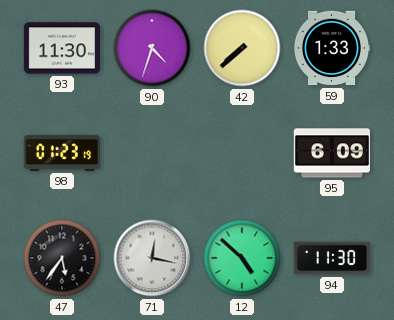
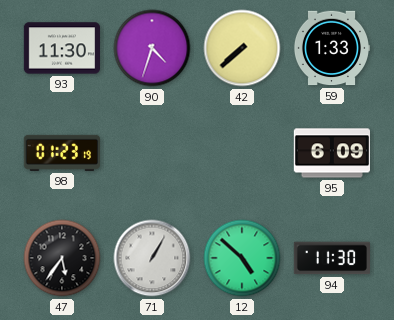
71: 12:17 -> 1:05
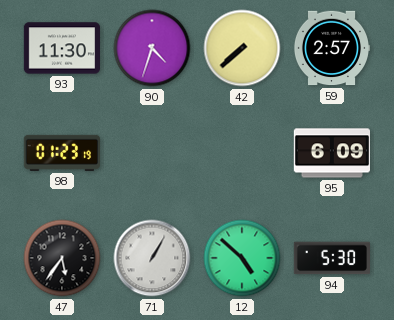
59: 1:33 -> 2:57
94: 11:30 -> 5:30
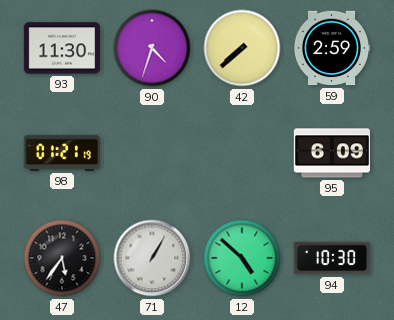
59: 2:57 -> 2:59
98: 01:23 -> 01:21
94: 5:30 -> 10:30
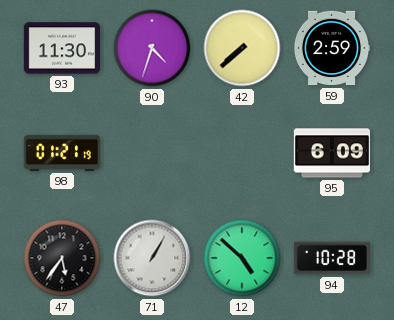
94: 10:30 -> 10:28
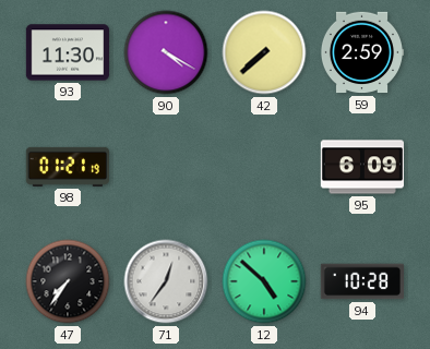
90: 4:33 -> 4:20
47: 5:36 -> 7:36
71: 1:05 -> 12:36
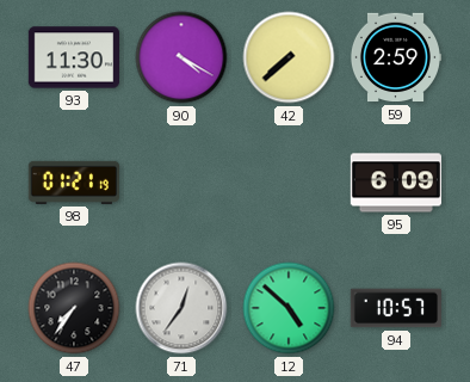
94: 10:28 -> 10:57
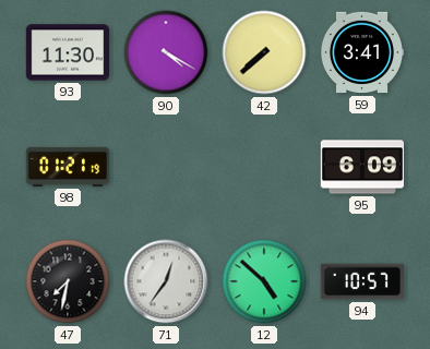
59: 2:59 -> 3:41
47: 7:36 -> 7:32
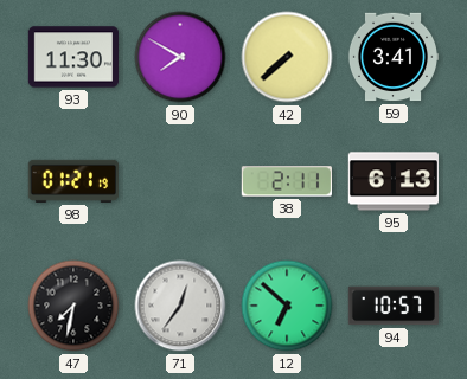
90: 4:20 -> 7:50
38: none -> 2:11
95: 6:09 -> 6:13
12: 4:52 -> 6:52
